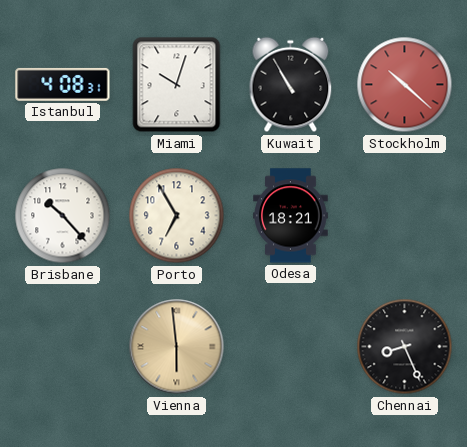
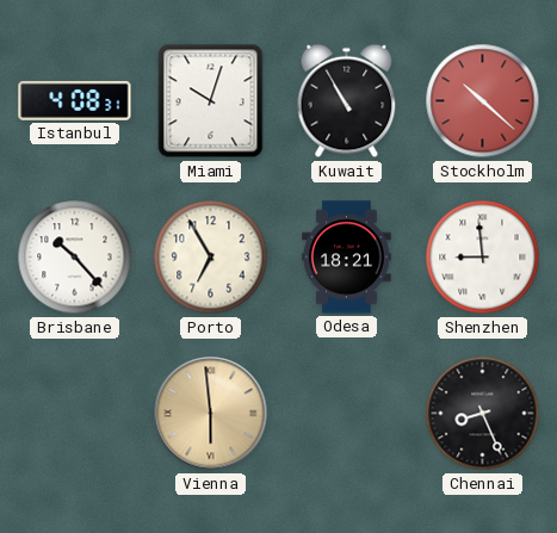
Shenzhen: none -> 8:59
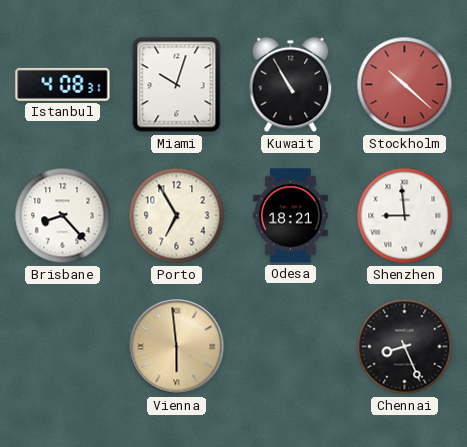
Brisbane: 10:23 -> 8:23
